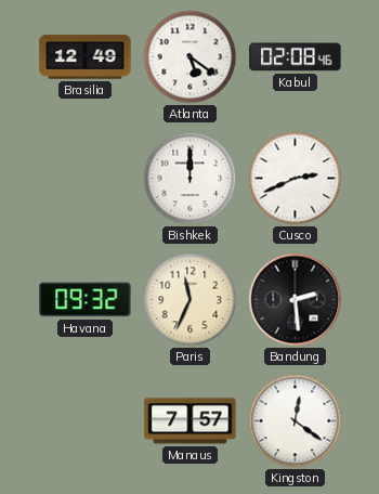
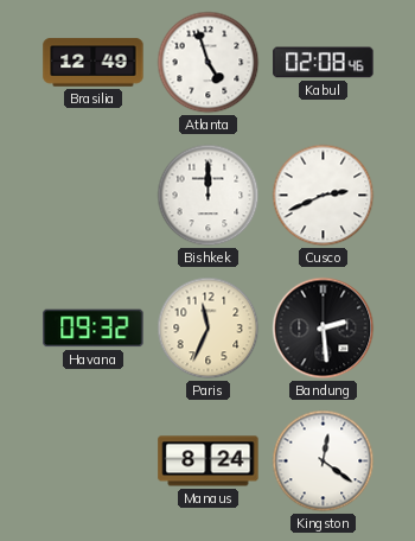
Atlanta: 5:21 -> 4:57
Manaus: 7:57 -> 8:24
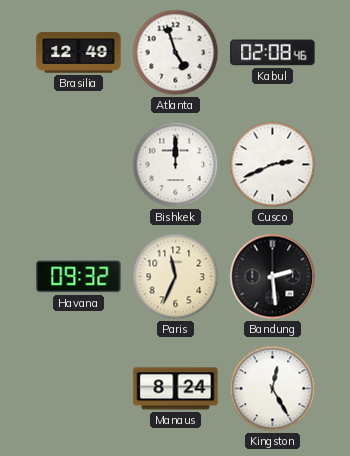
Kingston: 12:21 -> 12:25
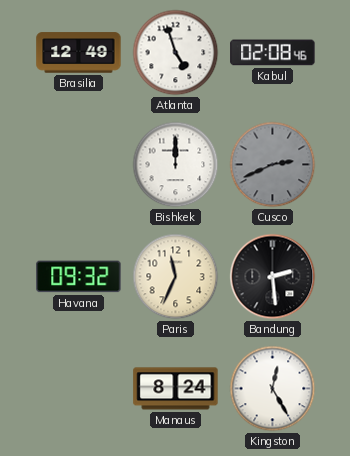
Cusco dial: white -> grey
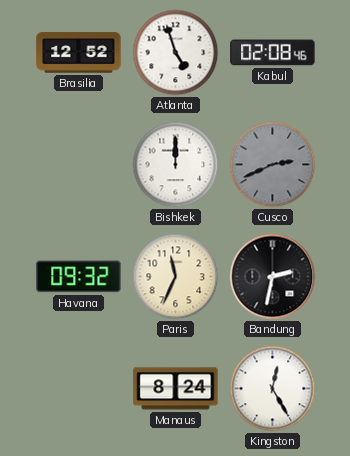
Brasilia: 12:49 -> 12:52
Bandung: 2:29 -> 2:32
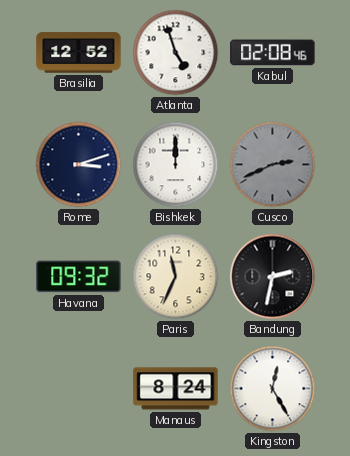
Rome: none -> 3:12
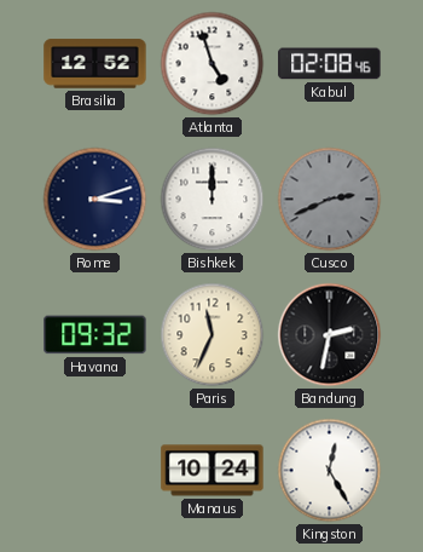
Manaus: 8:24 -> 10:24
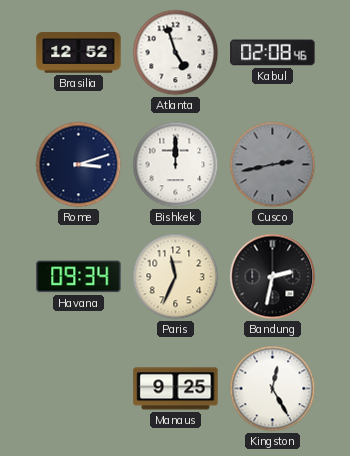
Cusco: 2:41 -> 2:43
Havana: 09:32 -> 09:34
Manaus: 10:24 -> 9:25
